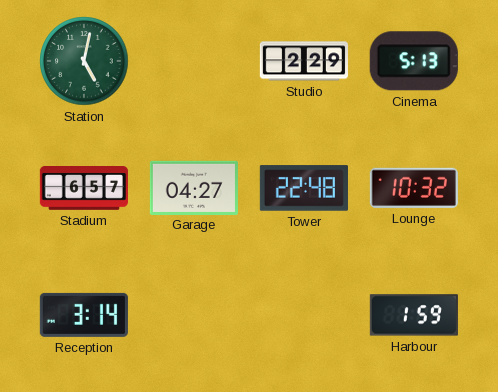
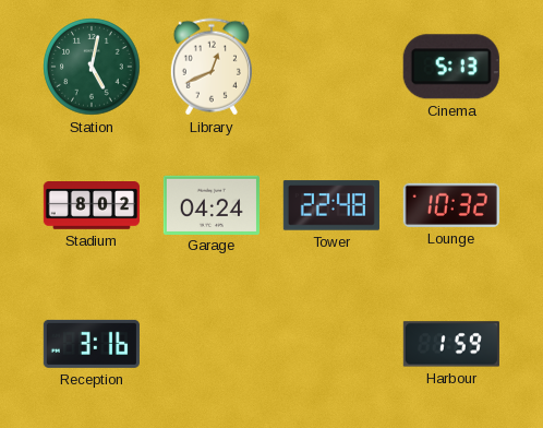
Library: none -> 12:41
Studio: 2:29 -> none
Stadium: 6:57 -> 8:02
Garage: 04:27 -> 04:24
Reception: 3:14 -> 3:16
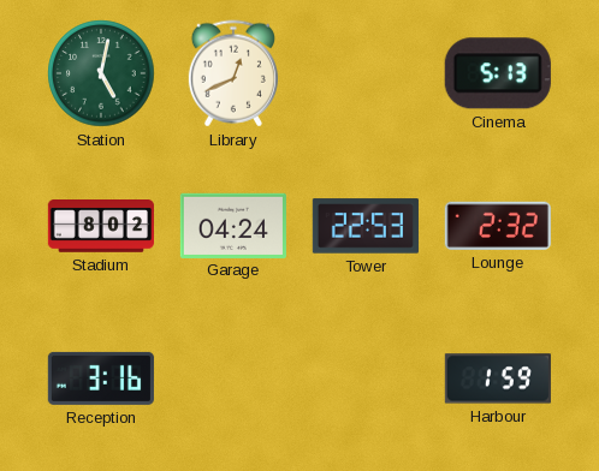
Tower: 22:48 -> 22:53
Lounge: 10:32 -> 2:32
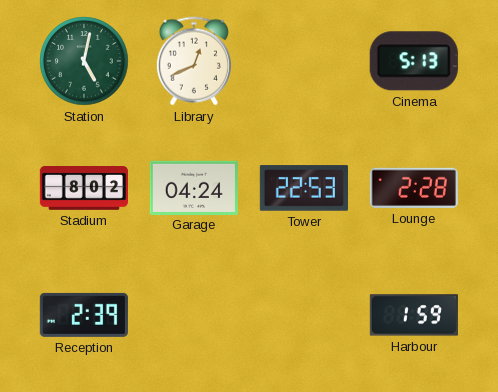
Lounge: 2:32 -> 2:28
Reception: 3:16 -> 2:39
